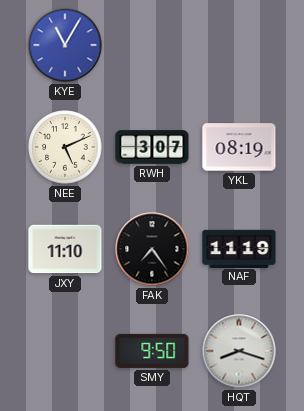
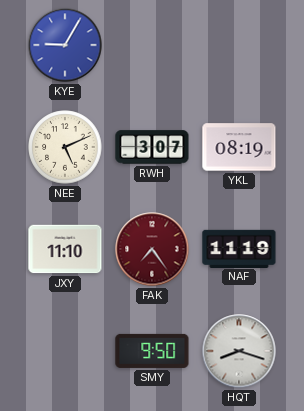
KYE: 11:05 -> 9:05
FAK dial: black -> burgundy
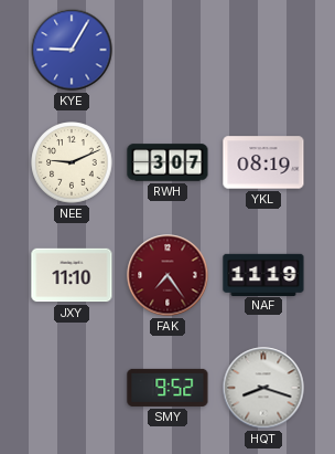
NEE: 5:11 -> 9:11
SMY: 9:50 -> 9:52
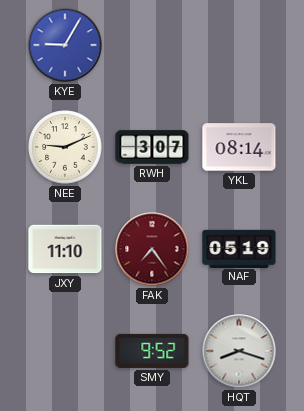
YKL: 08:19 -> 08:14
NAF: 11:19 -> 05:19
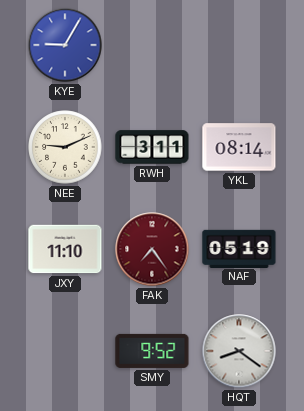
RWH: 3:07 -> 3:11
HQT: 8:18 -> 8:21
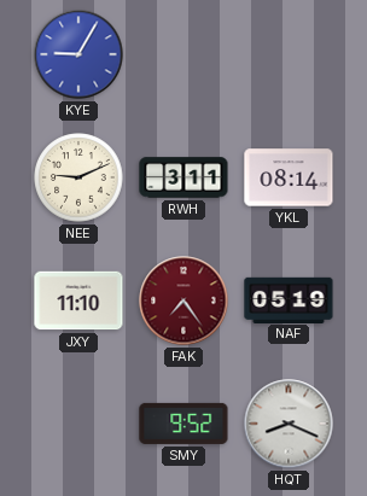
HQT: 8:21 -> 8:19
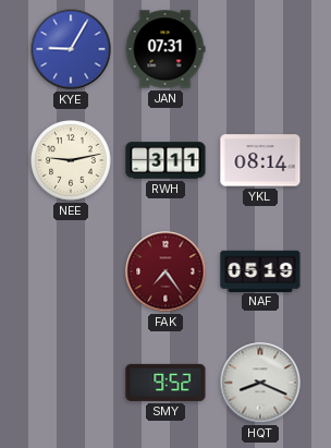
JAN: none -> 07:31
NEE: 9:11 -> 9:13
JXY: 11:10 -> none
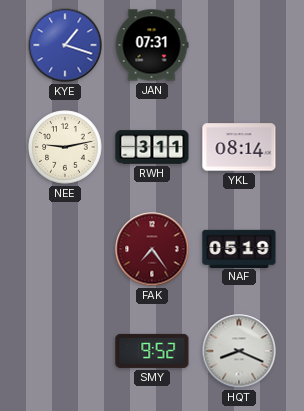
KYE: 9:05 -> 1:18
